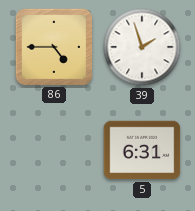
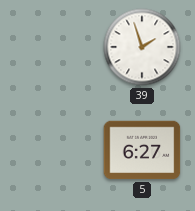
86: 4:45 -> none
5: 6:31 -> 6:27
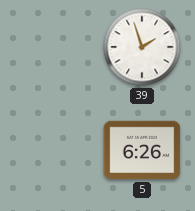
5: 6:27 -> 6:26
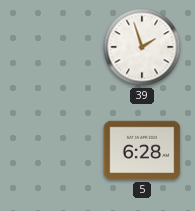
5: 6:26 -> 6:28
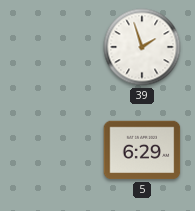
5: 6:28 -> 6:29
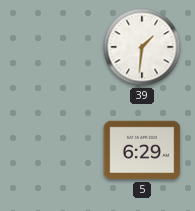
39: 1:57 -> 1:31
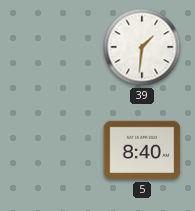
5: 6:29 -> 8:40
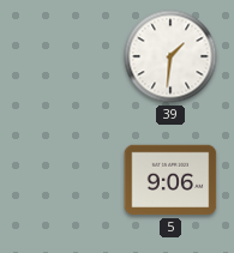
5: 8:40 -> 9:06
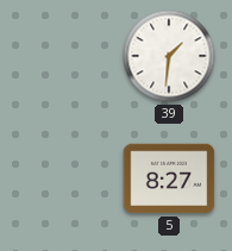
5: 9:06 -> 8:27
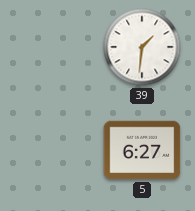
5: 8:27 -> 6:27
